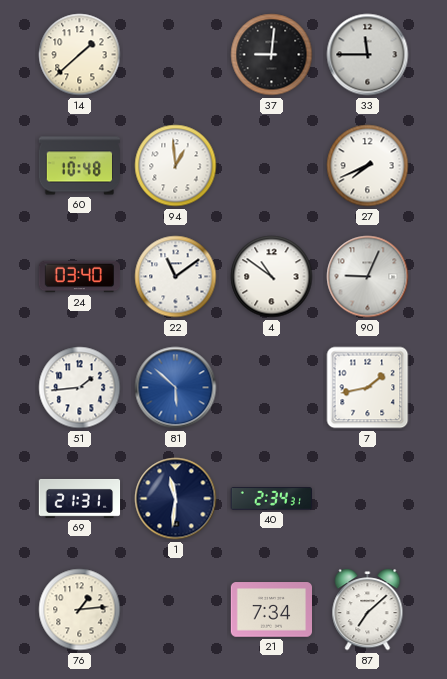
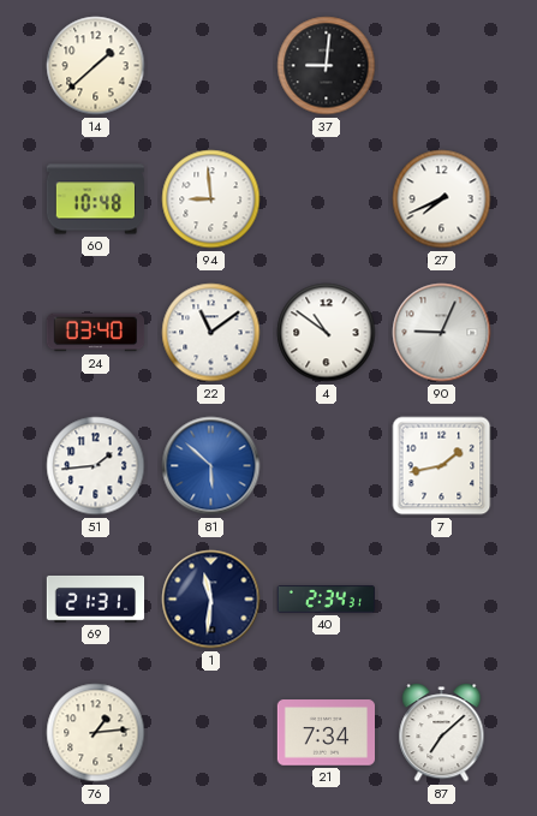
33: 11:45 -> none
94: 12:59 -> 8:59
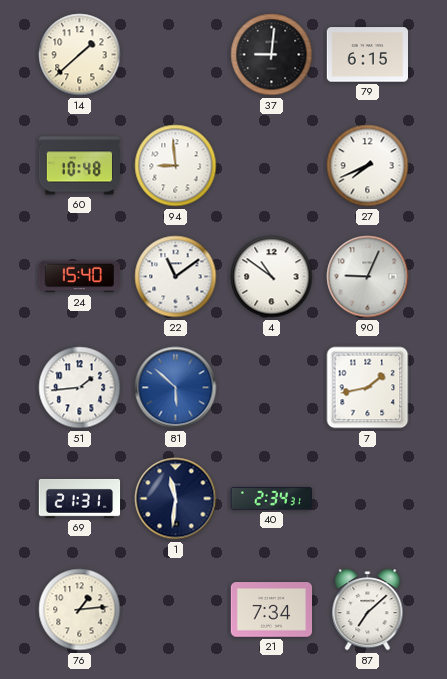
79: none -> 6:15
24: 03:40 -> 15:40
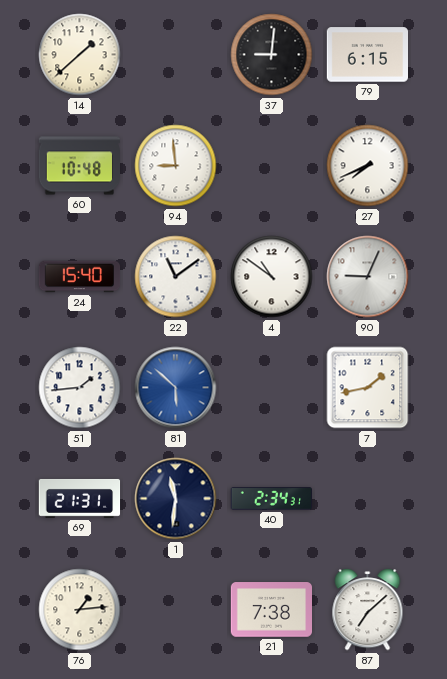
21: 7:34 -> 7:38
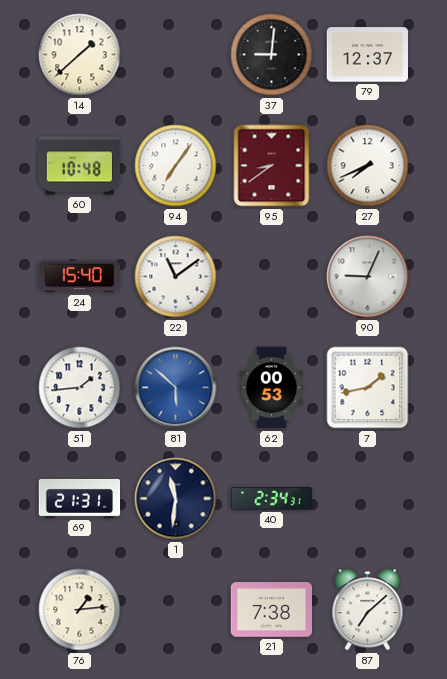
79: 6:15 -> 12:37
94: 8:59 -> 7:06
95: none -> 8:39
4: 10:51 -> none
62: none -> 00:53
